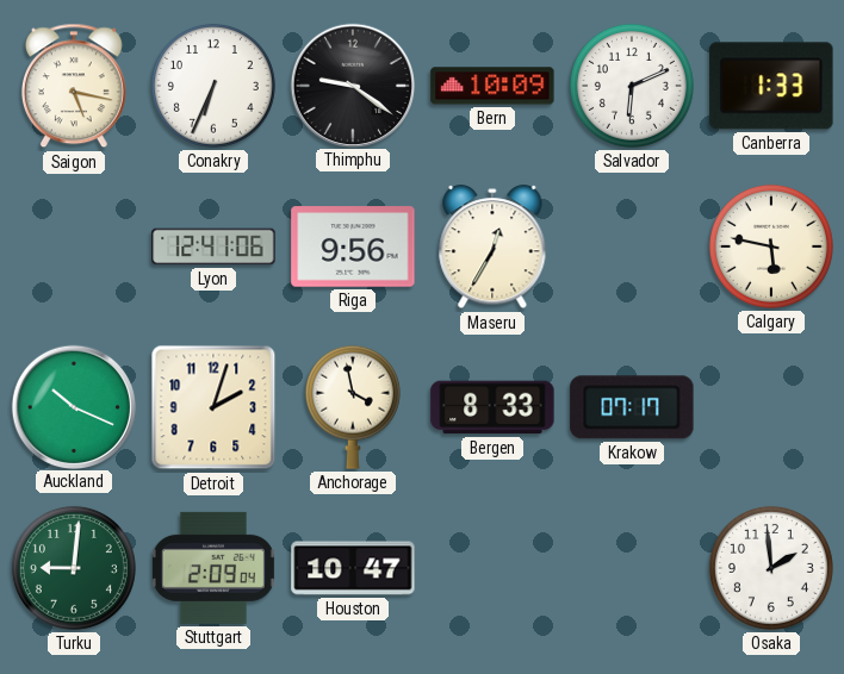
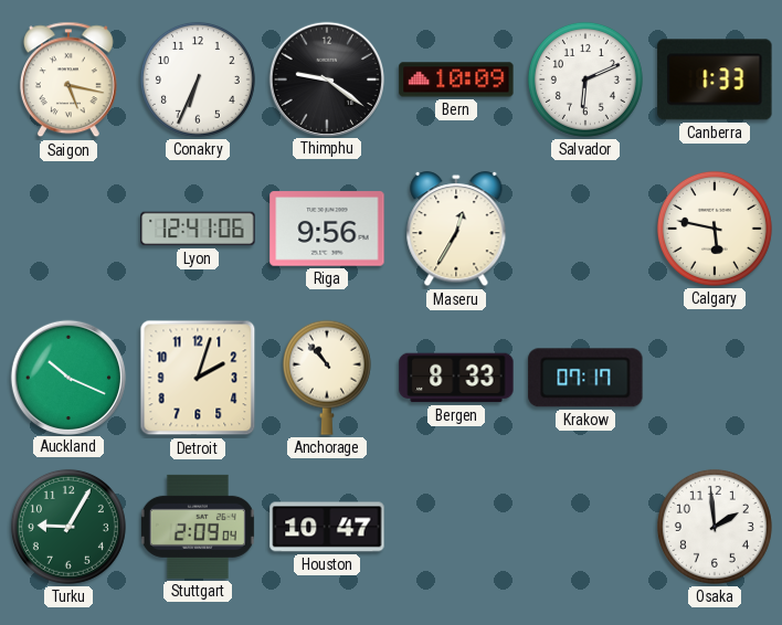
Anchorage: 3:58 -> 10:53
Turku: 9:01 -> 9:05
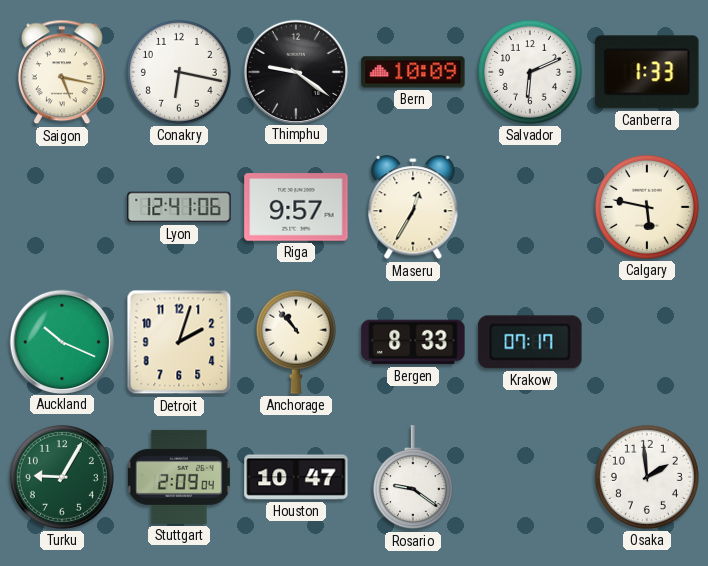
Conakry: 6:34 -> 6:17
Riga: 9:56 -> 9:57
Rosario: none -> 9:21
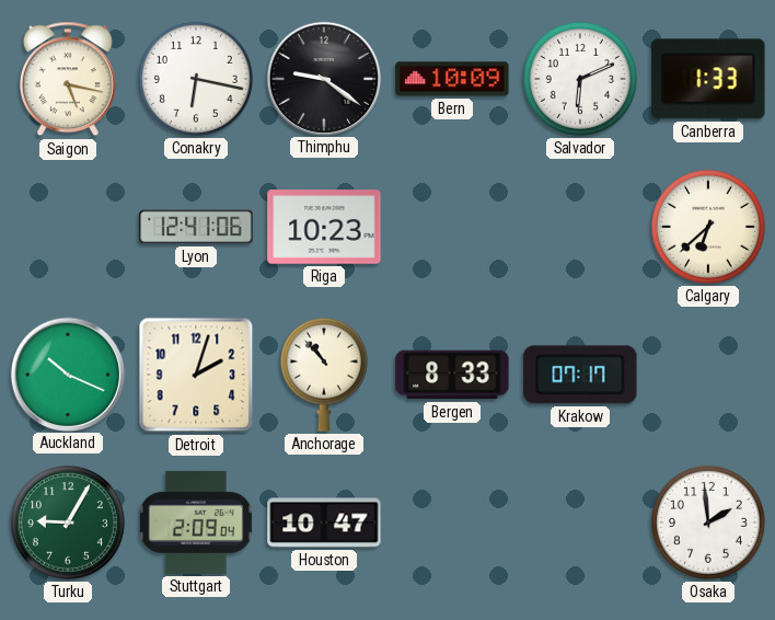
Riga: 9:57 -> 10:23
Maseru: 12:35 -> none
Calgary: 5:47 -> 6:38
Rosario: 9:21 -> none
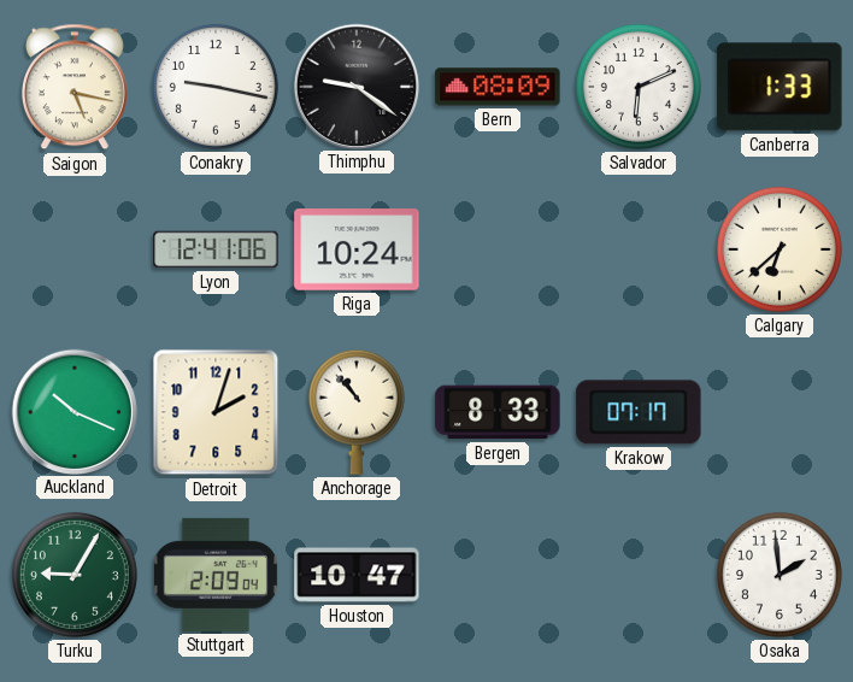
Conakry: 6:17 -> 9:17
Bern: 10:09 -> 08:09
Riga: 10:23 -> 10:24
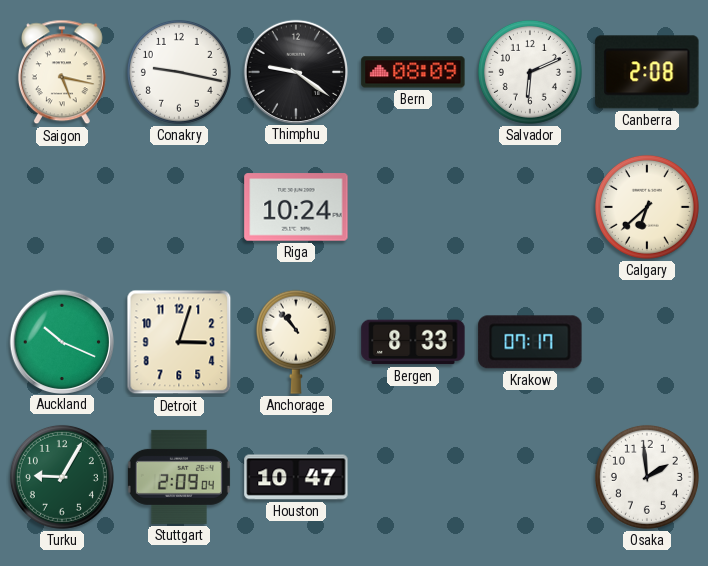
Canberra: 1:33 -> 2:08
Lyon: 12:41 -> none
Detroit: 2:03 -> 3:03
